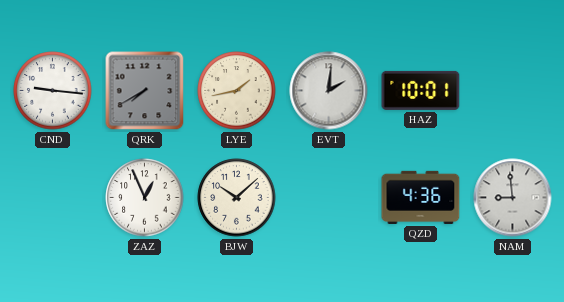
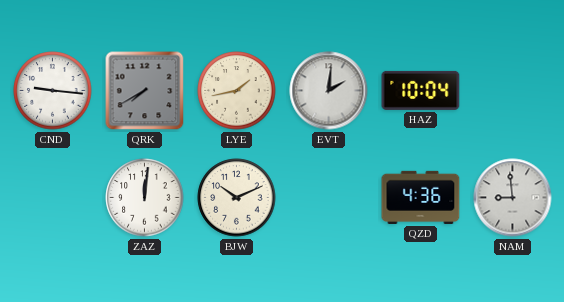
HAZ: 10:01 -> 10:04
ZAZ: 12:56 -> 12:01
BJW: 10:08 -> 10:11
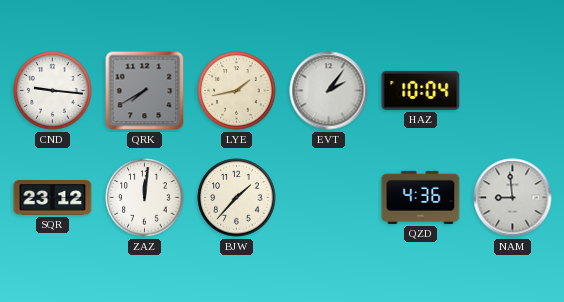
EVT: 2:01 -> 2:06
SQR: none -> 23:12
BJW: 10:11 -> 1:37
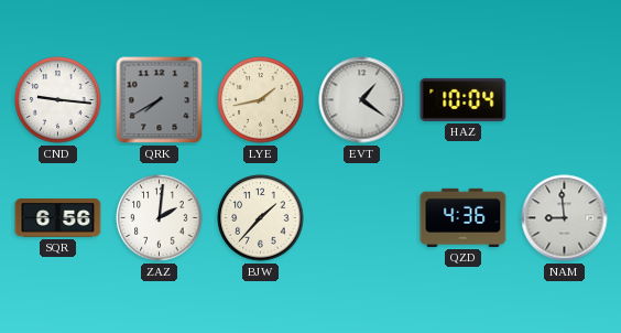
EVT: 2:06 -> 1:21
SQR: 23:12 -> 6:56
ZAZ: 12:01 -> 2:01
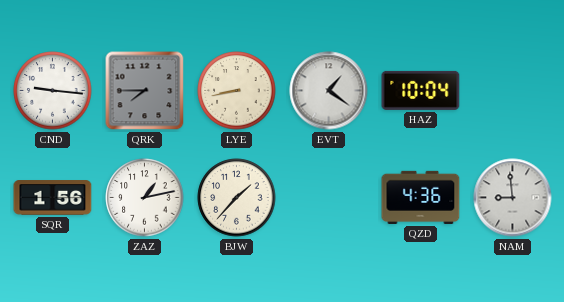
QRK: 7:40 -> 7:45
LYE: 1:43 -> 8:43
SQR: 6:56 -> 1:56
ZAZ: 2:01 -> 1:13
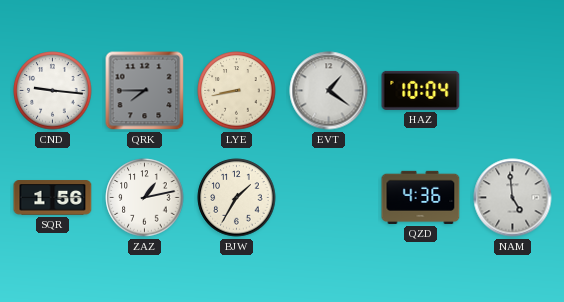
BJW: 1:37 -> 1:35
NAM: 8:59 -> 4:59
